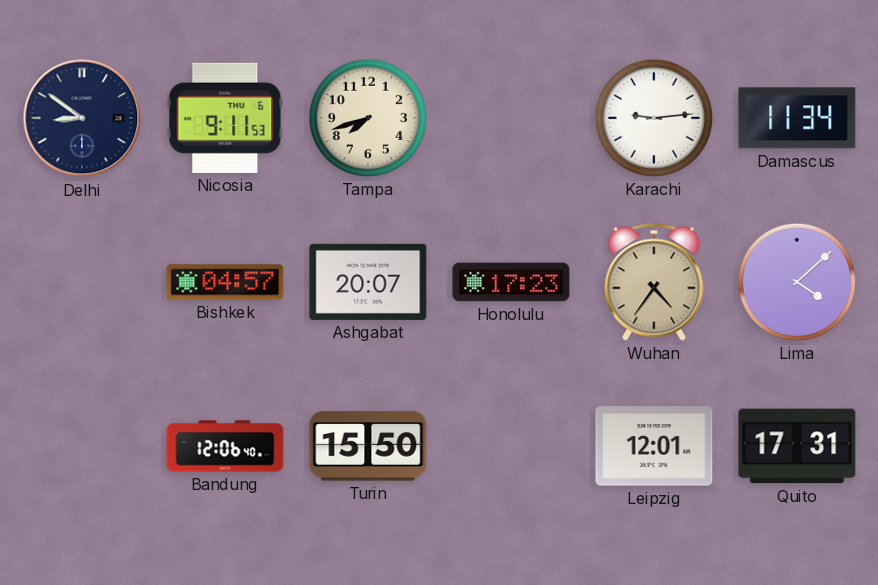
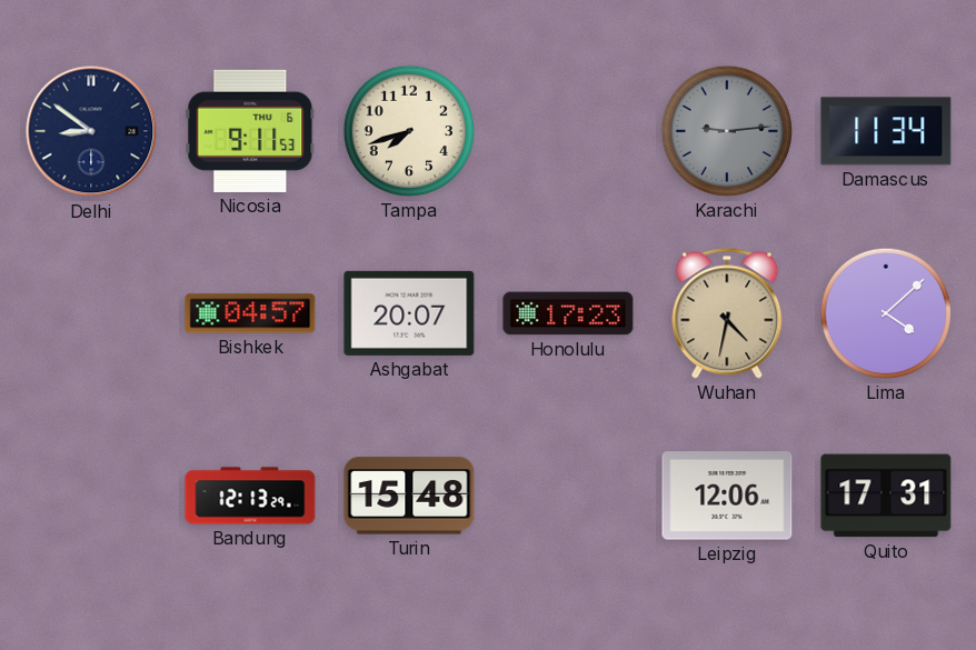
Karachi dial: white -> grey
Wuhan: 4:36 -> 4:32
Bandung: 12:06 -> 12:13
Turin: 15:50 -> 15:48
Leipzig: 12:01 -> 12:06
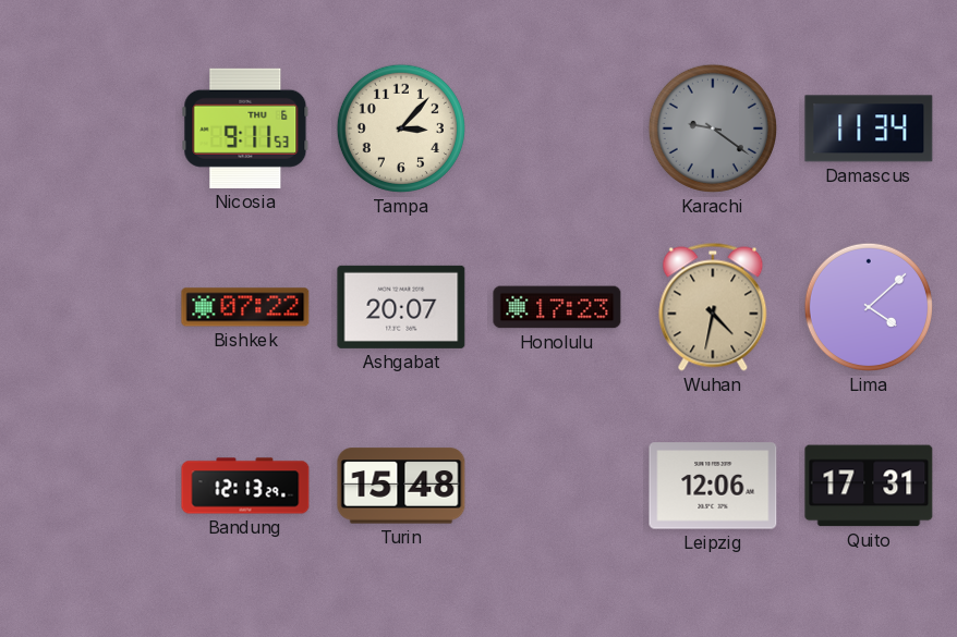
Delhi: 8:51 -> none
Tampa: 7:42 -> 3:07
Karachi: 9:14 -> 9:21
Bishkek: 04:57 -> 07:22
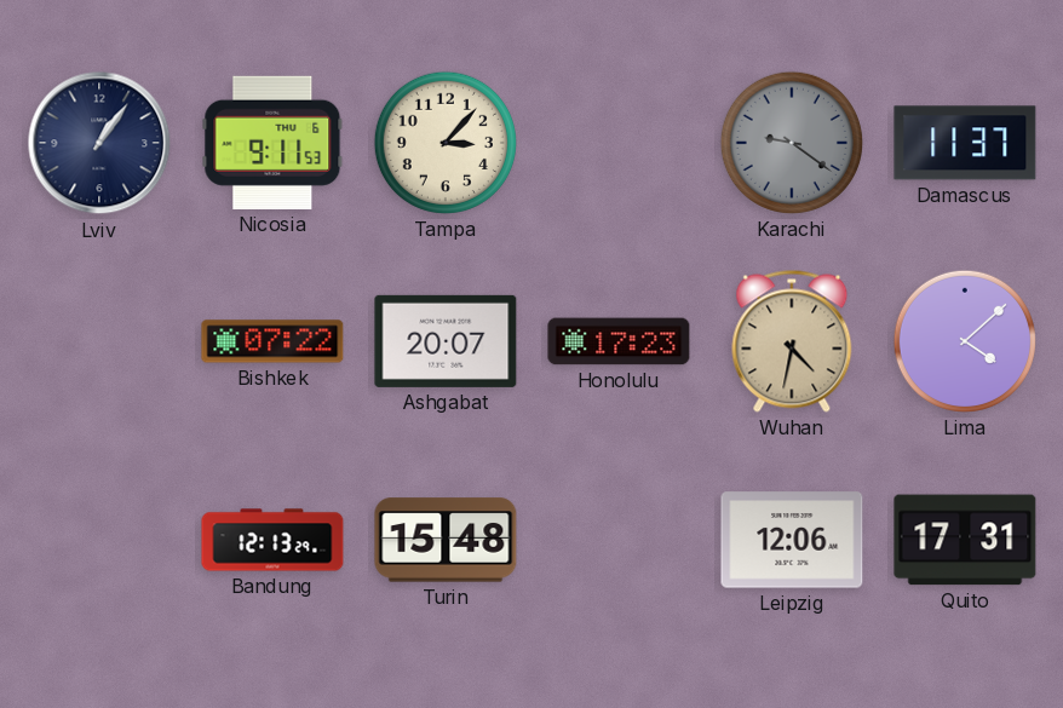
Lviv: none -> 1:06
Damascus: 11:34 -> 11:37
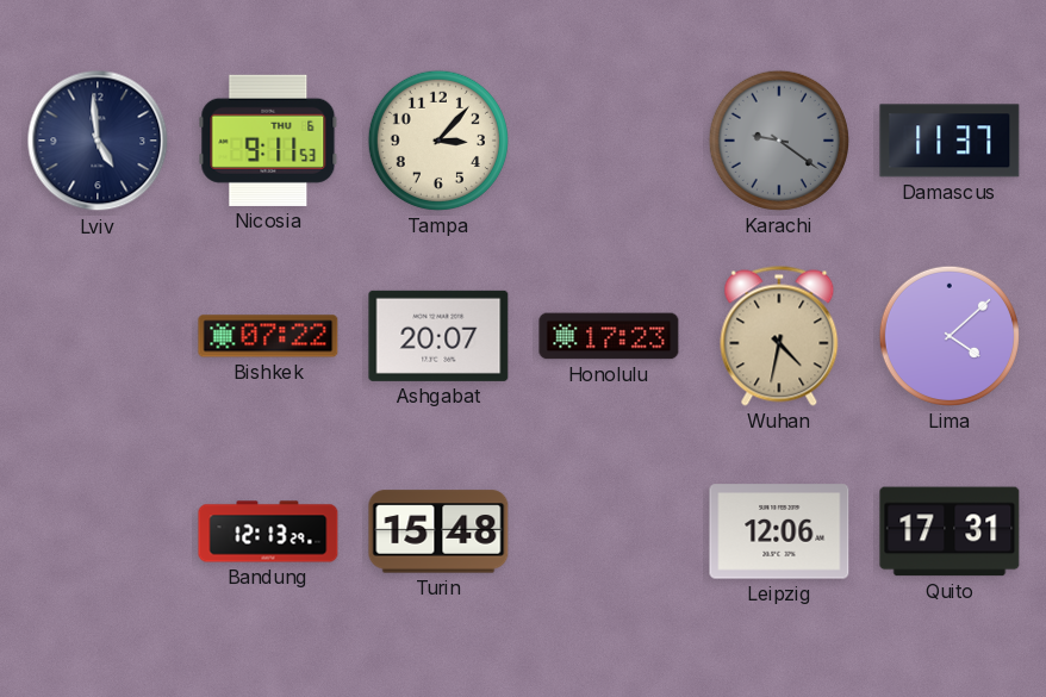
Lviv: 1:06 -> 4:59
